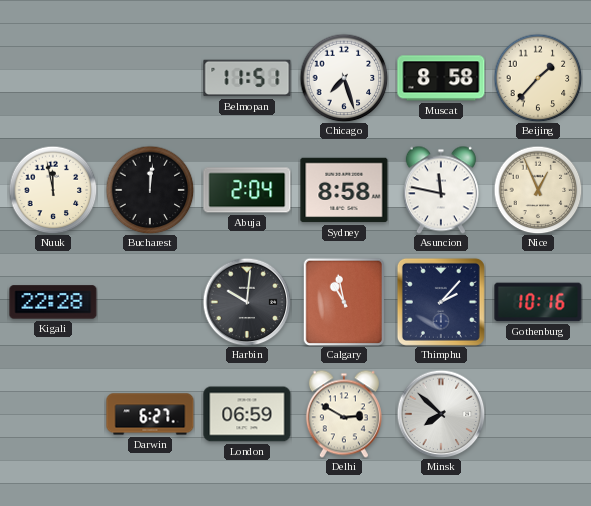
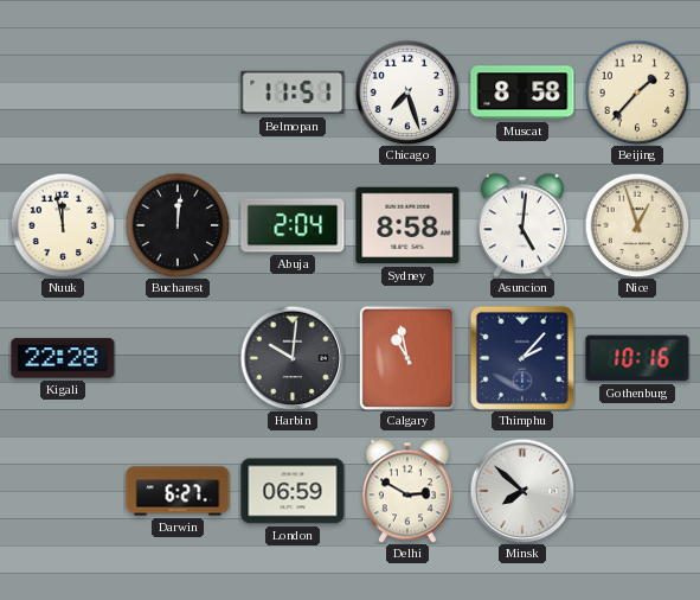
Asuncion: 11:47 -> 5:01
Nice: 12:56 -> 12:57
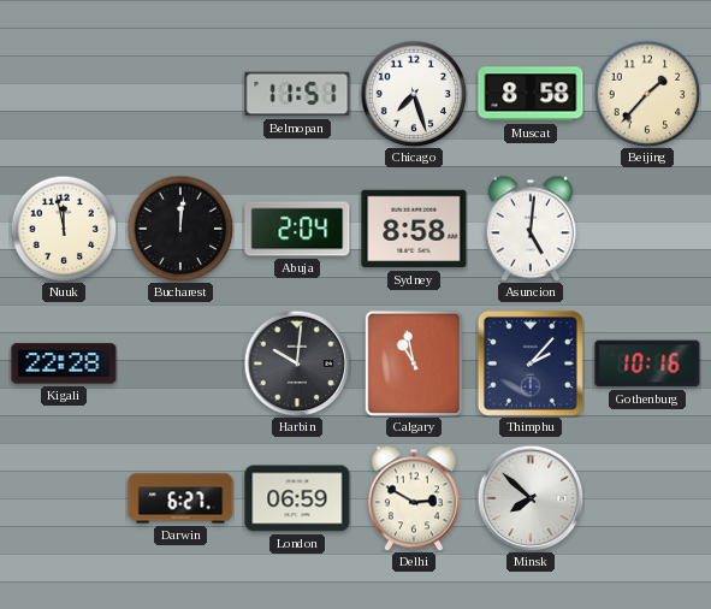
Nice: 12:57 -> none
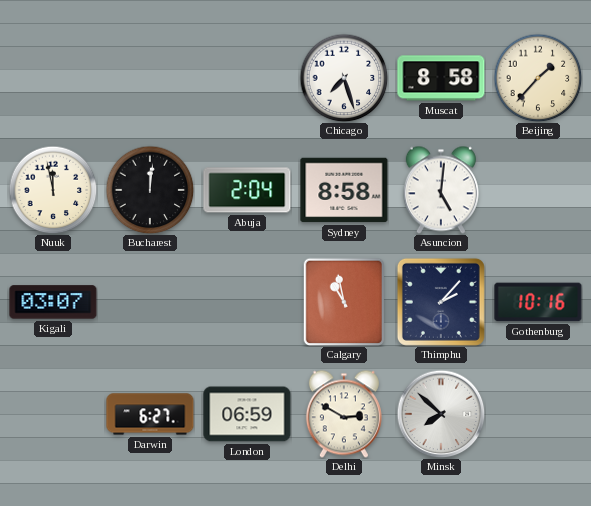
Belmopan: 11:51 -> none
Kigali: 22:28 -> 03:07
Harbin: 10:01 -> none
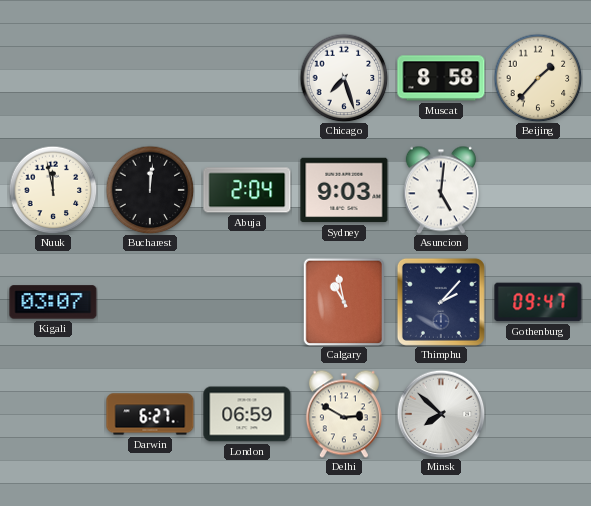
Sydney: 8:58 -> 9:03
Gothenburg: 10:16 -> 09:47
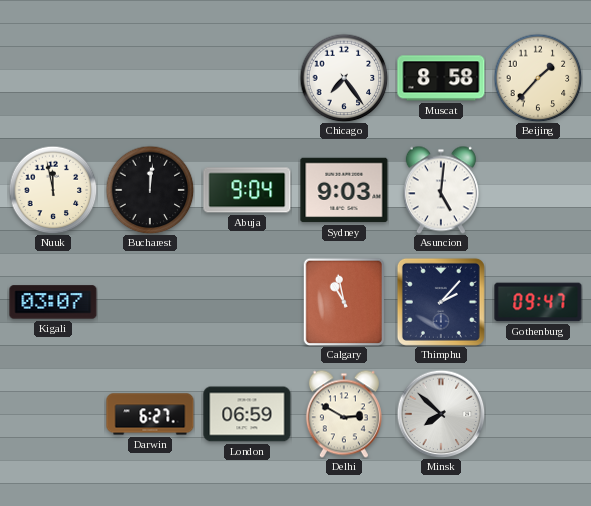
Chicago: 7:27 -> 7:24
Abuja: 2:04 -> 9:04
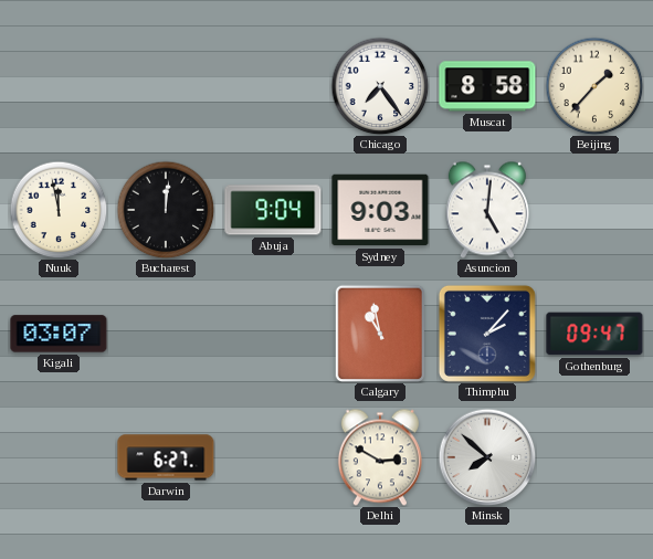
London: 06:59 -> none
